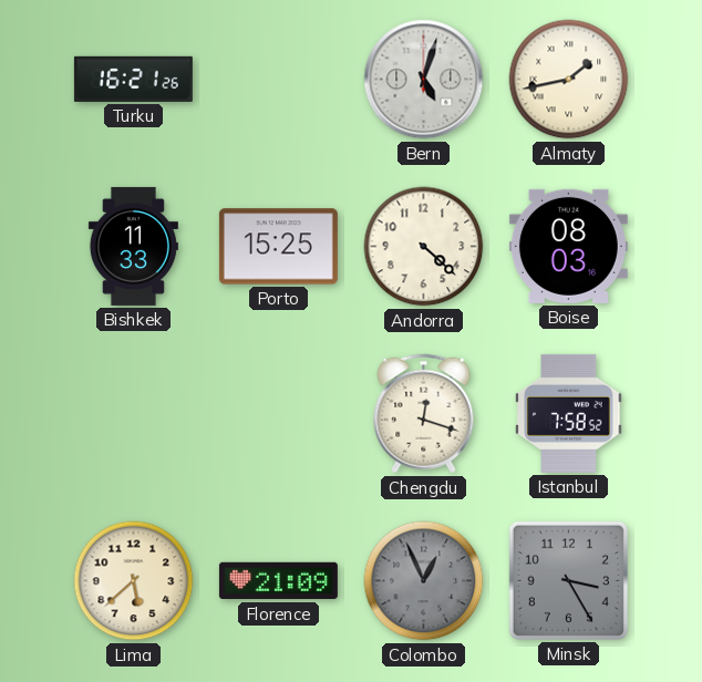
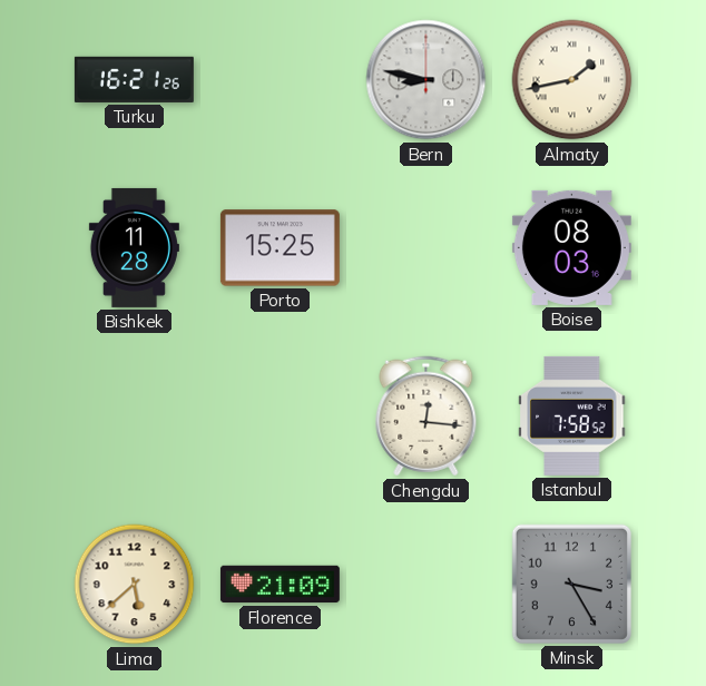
Bern: 5:03 -> 8:47
Bishkek: 11:33 -> 11:28
Andorra: 4:22 -> none
Chengdu: 12:18 -> 12:16
Colombo: 12:56 -> none
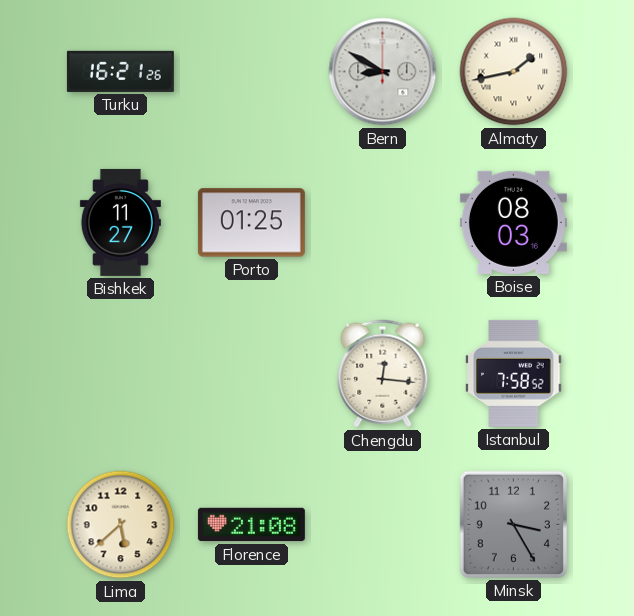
Bern: 8:47 -> 8:50
Bishkek: 11:28 -> 11:27
Porto: 15:25 -> 01:25
Florence: 21:09 -> 21:08
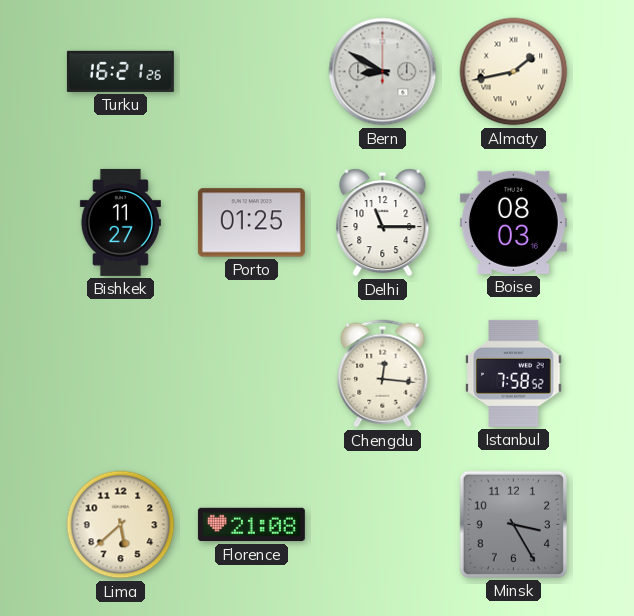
Delhi: none -> 11:15
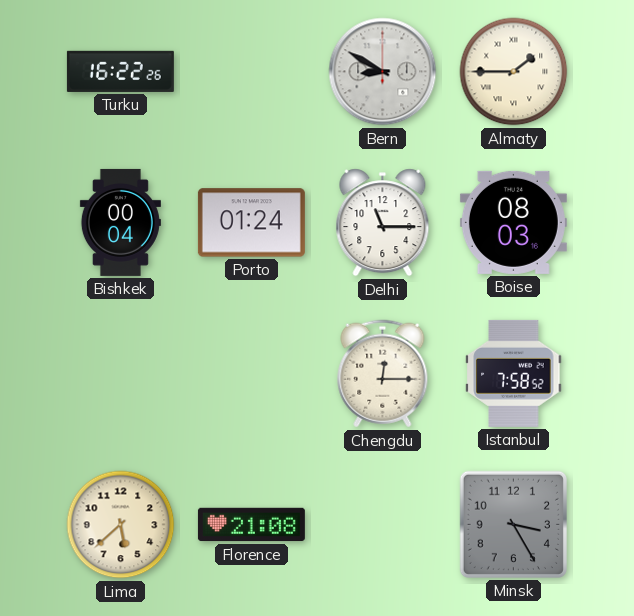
Turku: 16:21 -> 16:22
Almaty: 1:43 -> 1:45
Bishkek: 11:27 -> 00:04
Porto: 01:25 -> 01:24
Chengdu: 12:16 -> 12:15
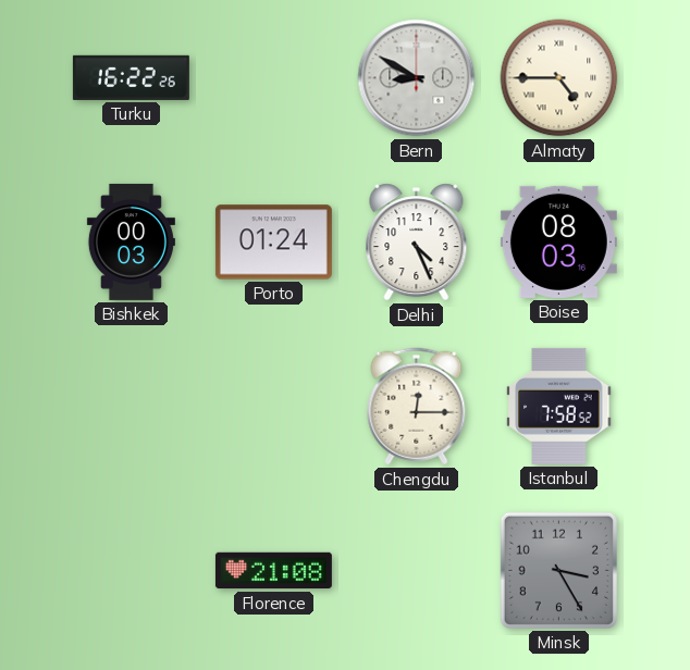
Almaty: 1:45 -> 4:45
Bishkek: 00:04 -> 00:03
Delhi: 11:15 -> 4:26
Lima: 5:38 -> none
